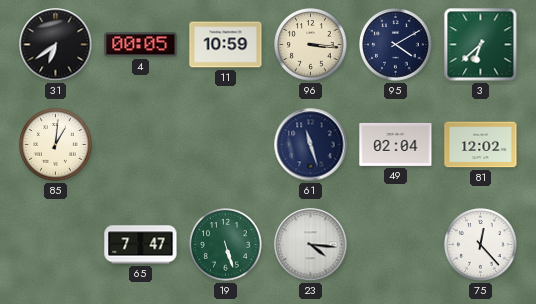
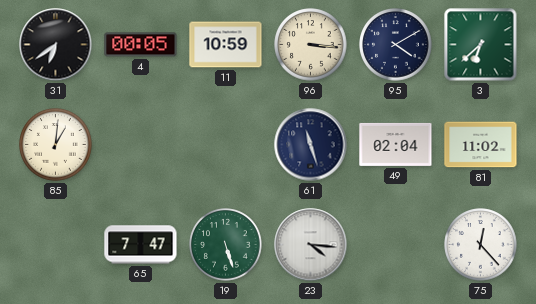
81: 12:02 -> 11:02
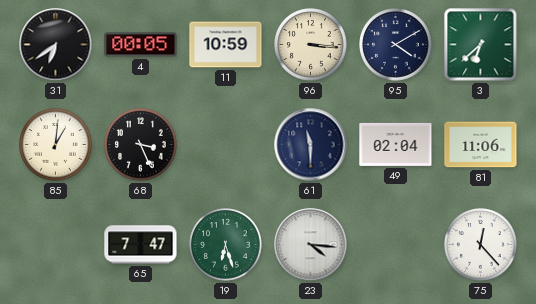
68: none -> 3:26
61: 11:27 -> 11:30
81: 11:02 -> 11:06
19: 5:27 -> 6:27
